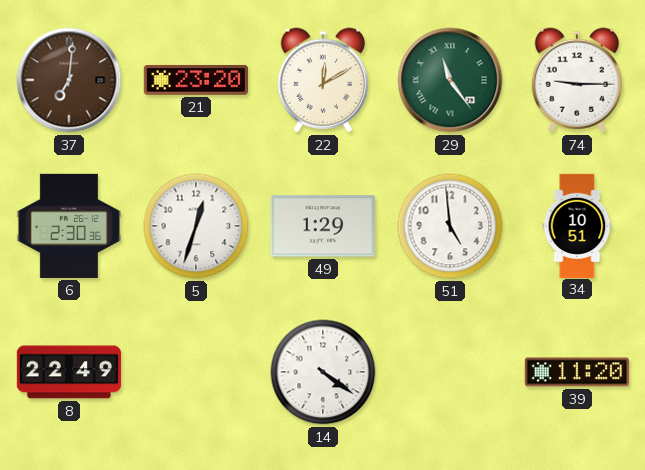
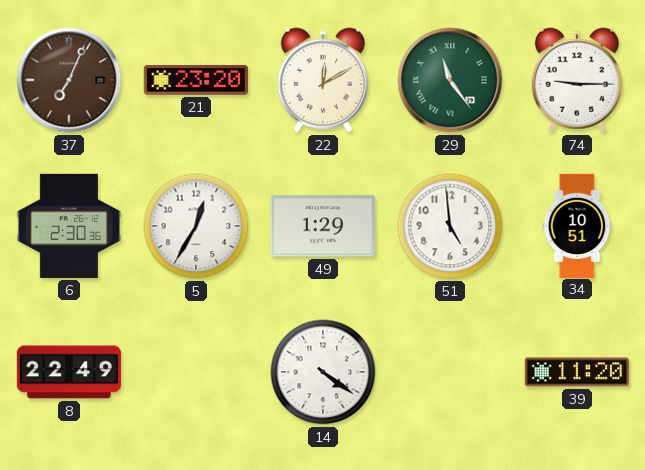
37: 7:01 -> 7:04
5: 12:33 -> 12:35
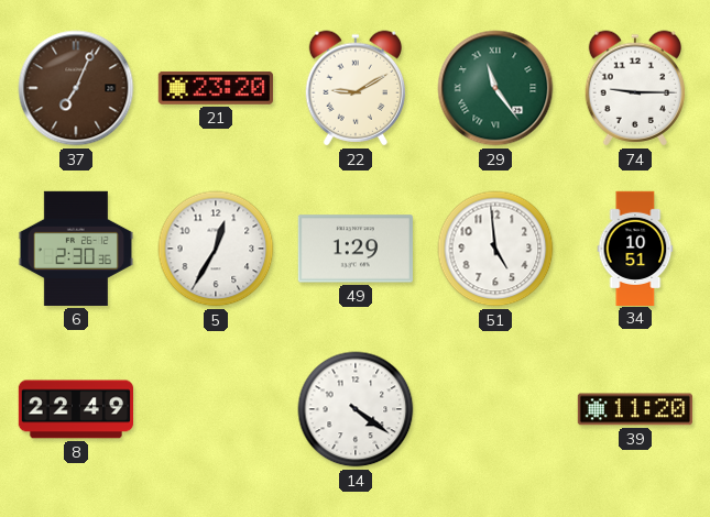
22: 12:10 -> 9:10
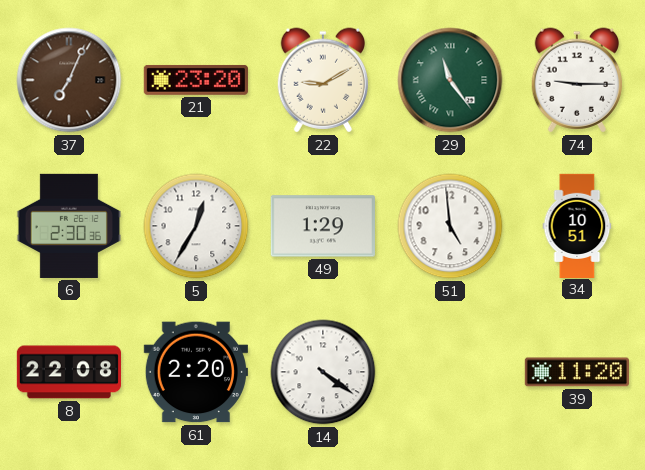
8: 22:49 -> 22:08
61: none -> 2:20
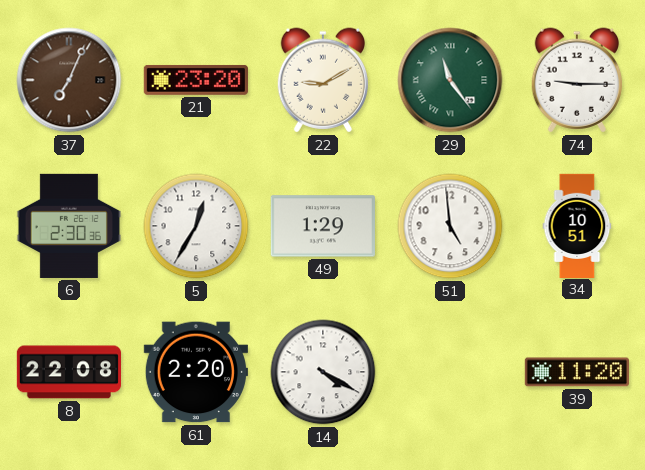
14: 4:21 -> 4:20
